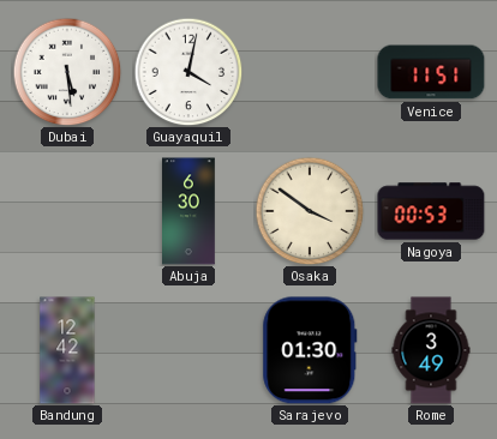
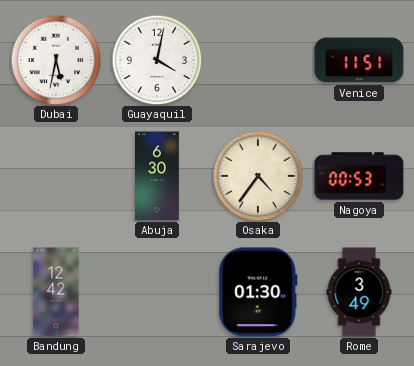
Dubai: 5:29 -> 5:32
Osaka: 3:51 -> 4:36
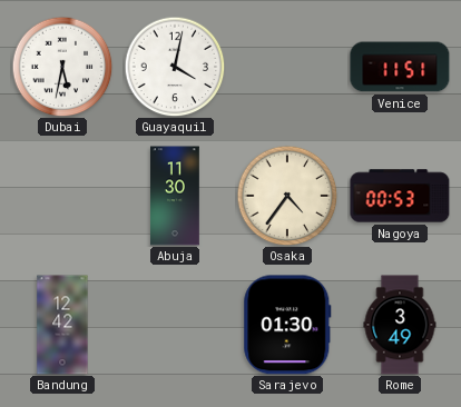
Abuja: 6:30 -> 11:30
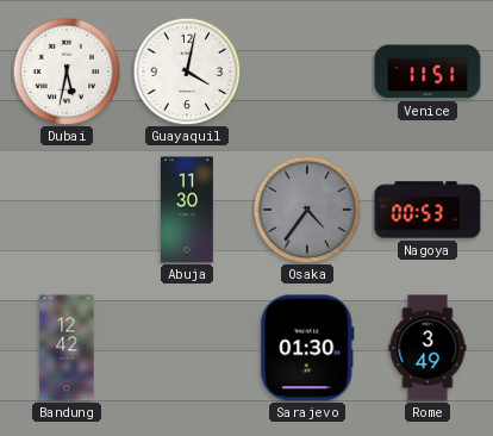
Osaka dial: cream -> grey
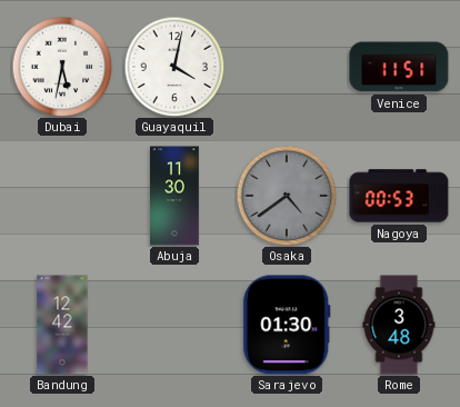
Osaka: 4:36 -> 4:39
Rome: 3:49 -> 3:48
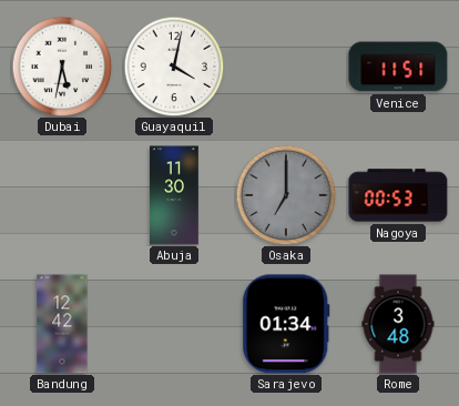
Osaka: 4:39 -> 7:00
Sarajevo: 01:30 -> 01:34
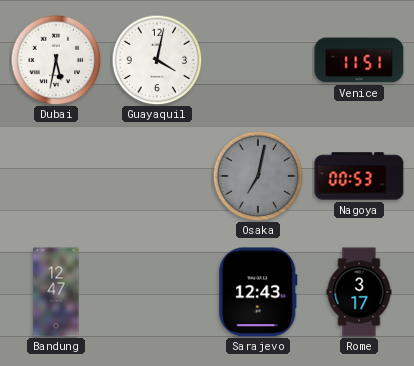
Abuja: 11:30 -> none
Osaka: 7:00 -> 7:02
Bandung: 12:42 -> 12:47
Sarajevo: 01:34 -> 12:43
Rome: 3:48 -> 3:17
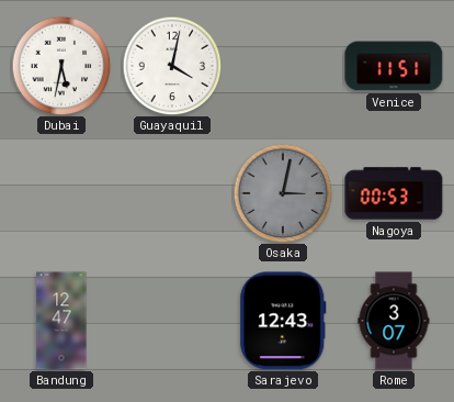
Osaka: 7:02 -> 3:02
Rome: 3:17 -> 3:07
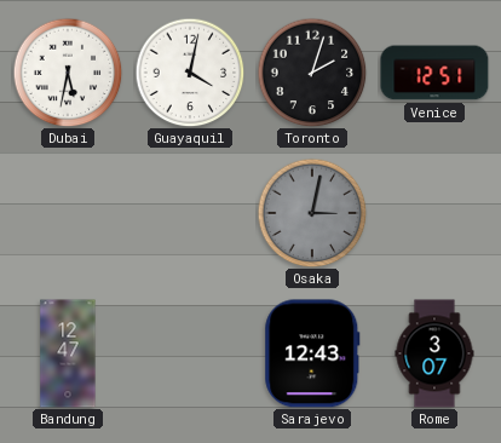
Toronto: none -> 2:03
Venice: 11:51 -> 12:51
Nagoya: 00:53 -> none
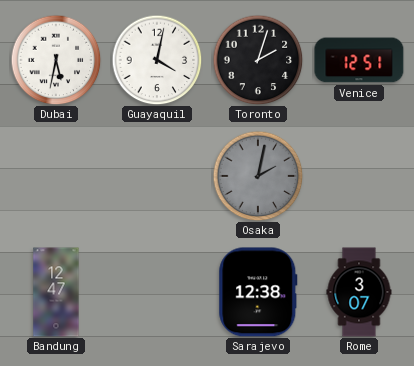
Osaka: 3:02 -> 2:02
Sarajevo: 12:43 -> 12:38
